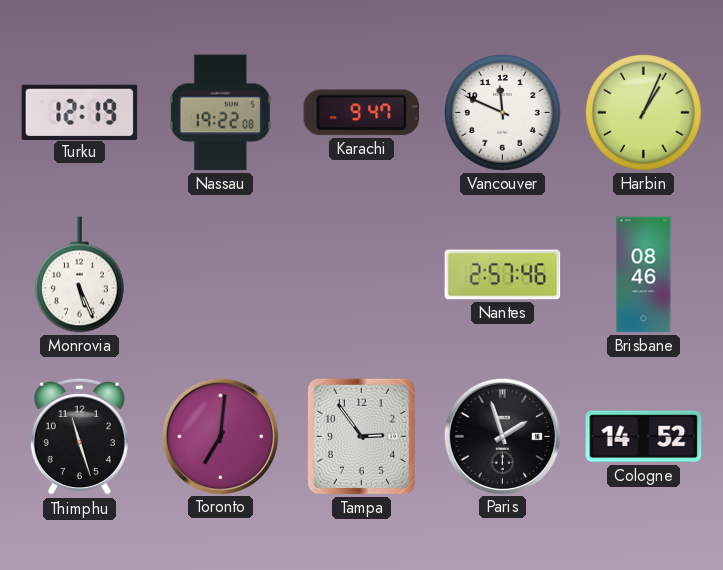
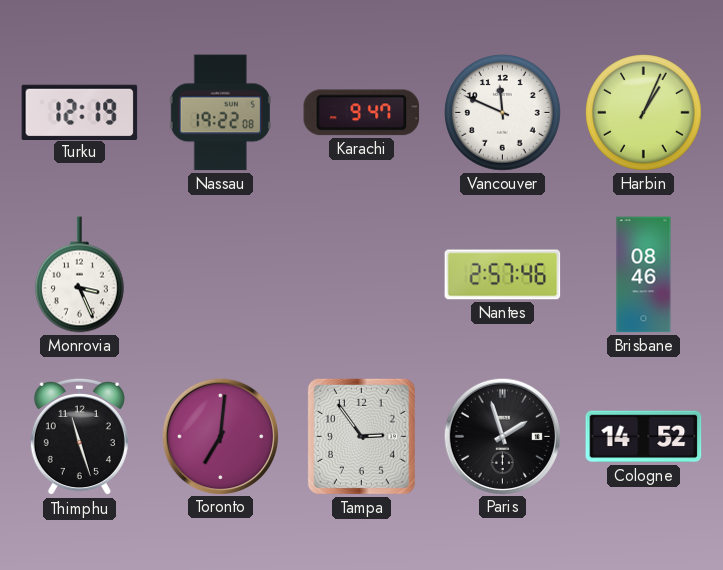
Monrovia: 5:26 -> 3:26
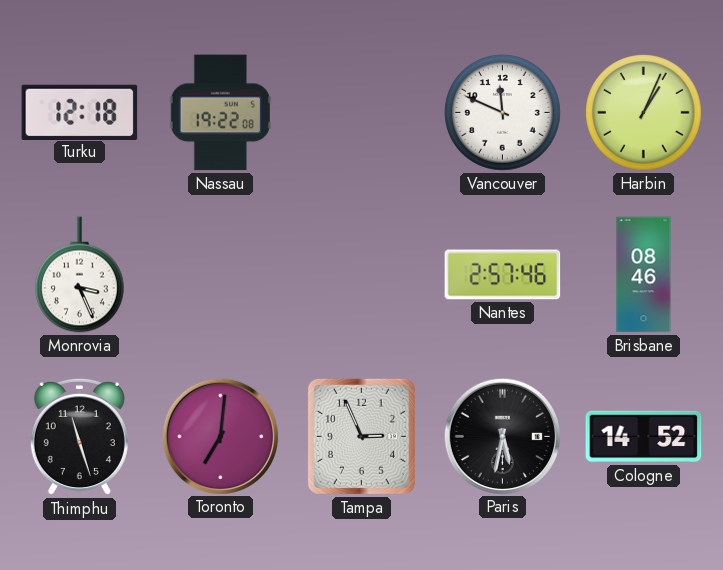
Turku: 12:19 -> 12:18
Karachi: 9:47 -> none
Tampa: 2:54 -> 2:56
Paris: 1:57 -> 5:32
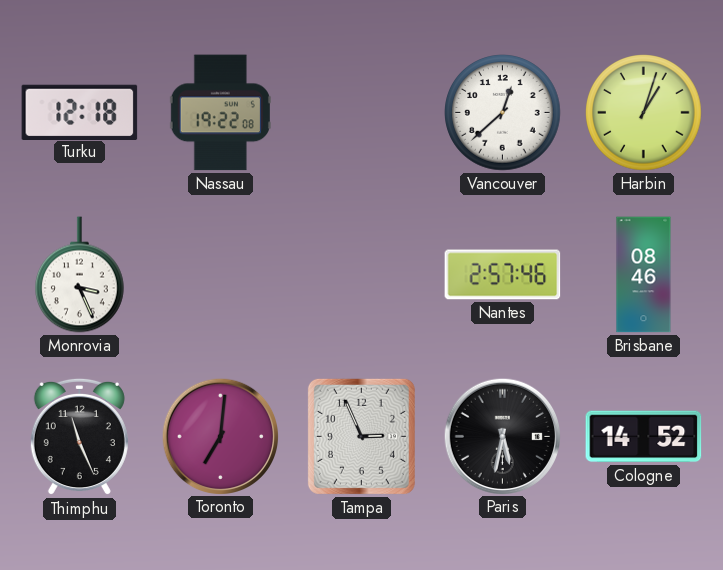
Vancouver: 11:49 -> 12:38
Harbin: 1:04 -> 1:03
Thimphu: 11:27 -> 11:26
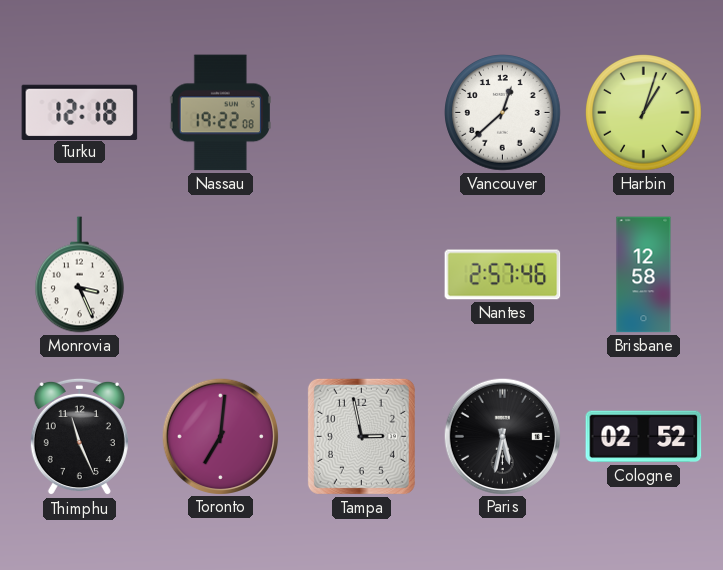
Brisbane: 08:46 -> 12:58
Tampa: 2:56 -> 2:58
Cologne: 14:52 -> 02:52
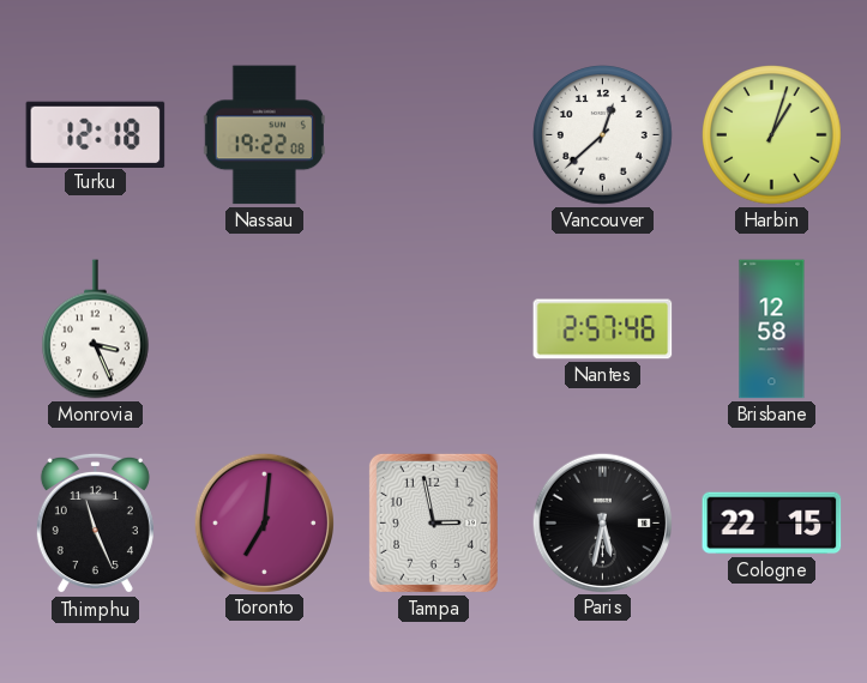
Cologne: 02:52 -> 22:15
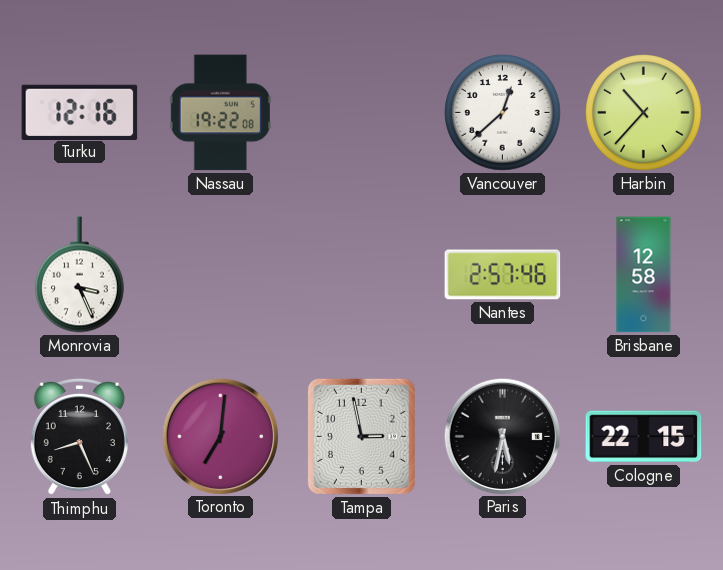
Turku: 12:18 -> 12:16
Harbin: 1:03 -> 10:37
Thimphu: 11:26 -> 8:26
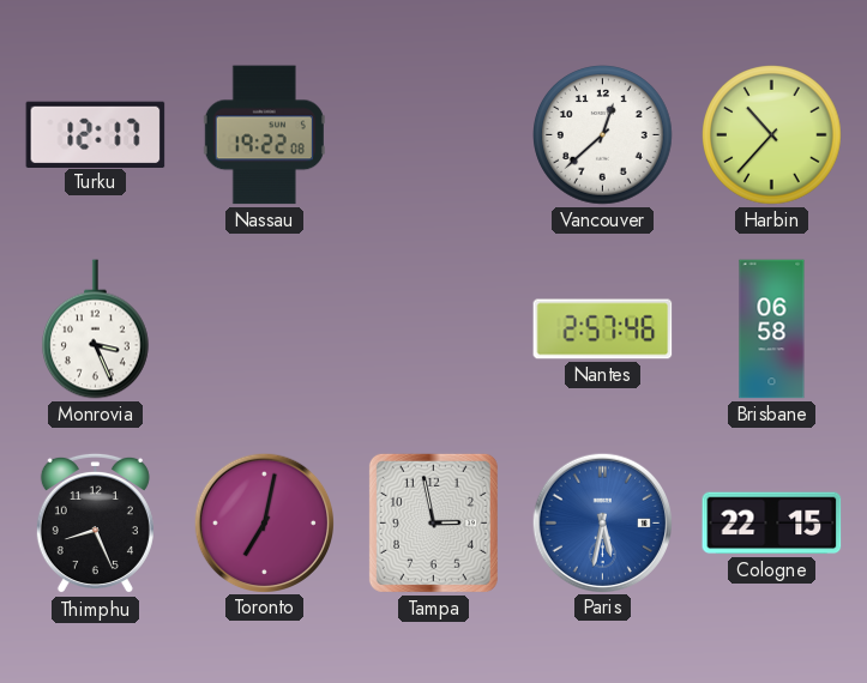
Turku: 12:16 -> 12:17
Brisbane: 12:58 -> 06:58
Toronto: 7:01 -> 7:02
Paris dial: black -> blue
